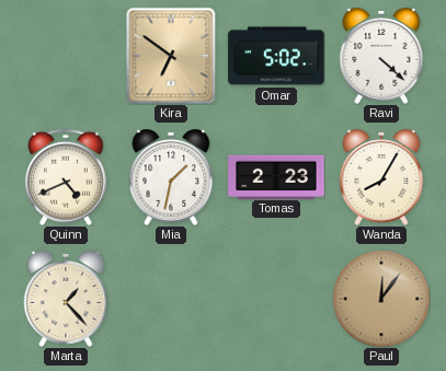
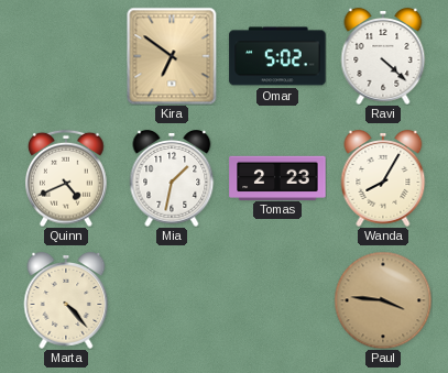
Marta: 1:23 -> 4:23
Paul: 12:06 -> 3:46
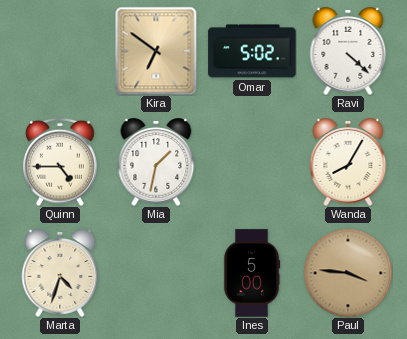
Quinn: 4:41 -> 4:45
Tomas: 2:23 -> none
Marta: 4:23 -> 4:33
Ines: none -> 5:00
